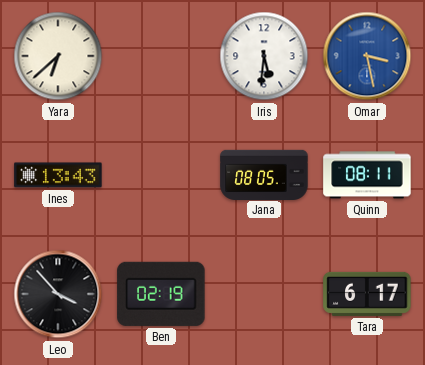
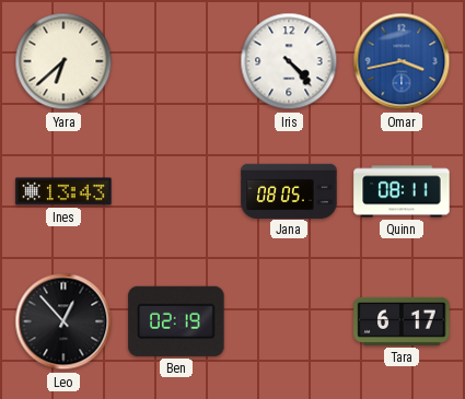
Iris: 5:31 -> 4:23
Omar: 3:28 -> 3:43
Leo: 3:53 -> 12:53
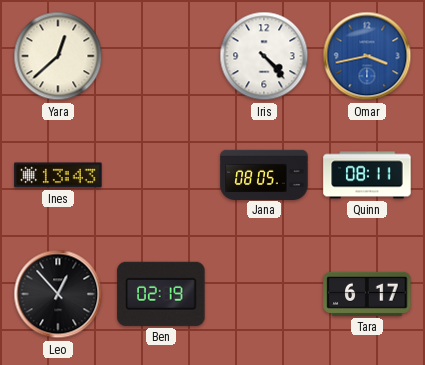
Yara: 6:38 -> 12:38
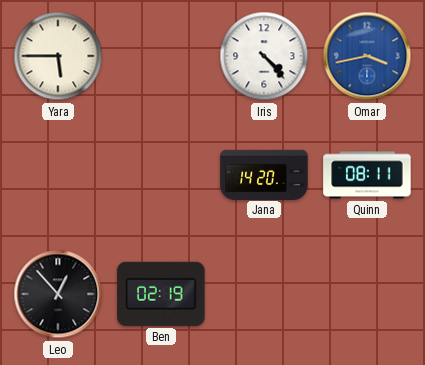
Yara: 12:38 -> 5:45
Ines: 13:43 -> none
Jana: 08:05 -> 14:20
Tara: 6:17 -> none
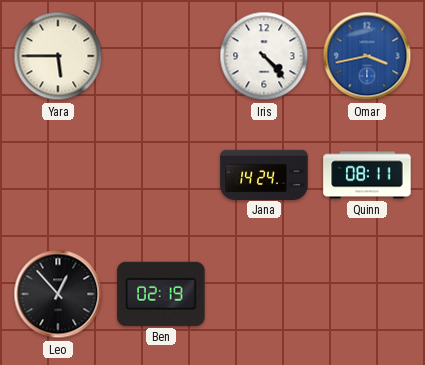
Jana: 14:20 -> 14:24
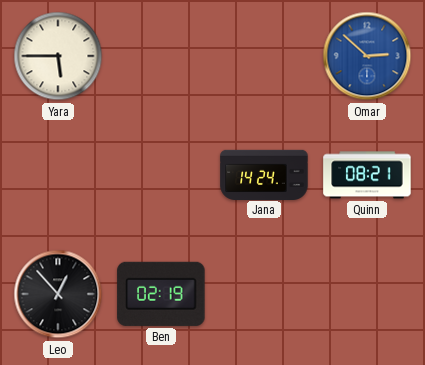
Iris: 4:23 -> none
Omar: 3:43 -> 2:52
Quinn: 08:11 -> 08:21
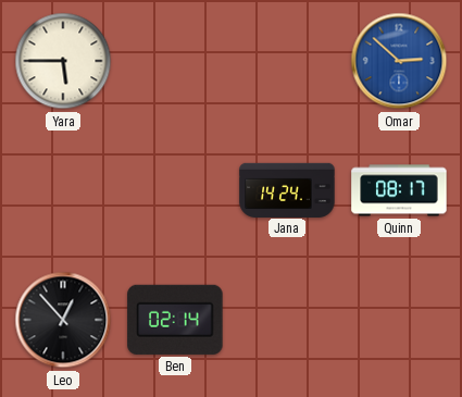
Quinn: 08:21 -> 08:17
Ben: 02:19 -> 02:14
